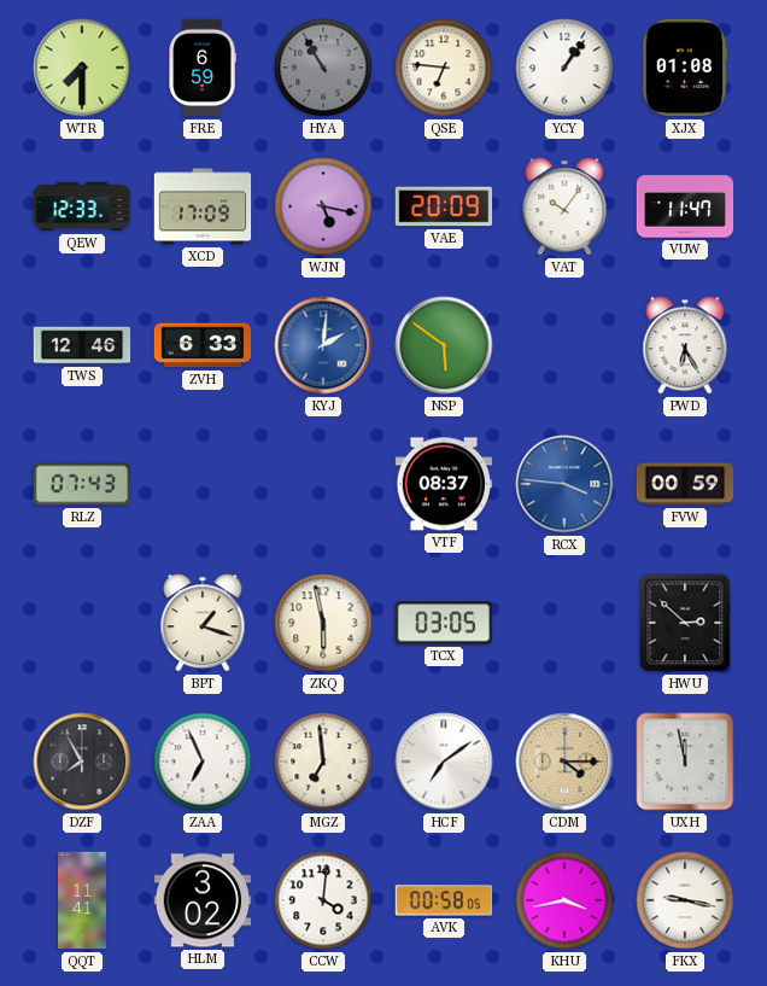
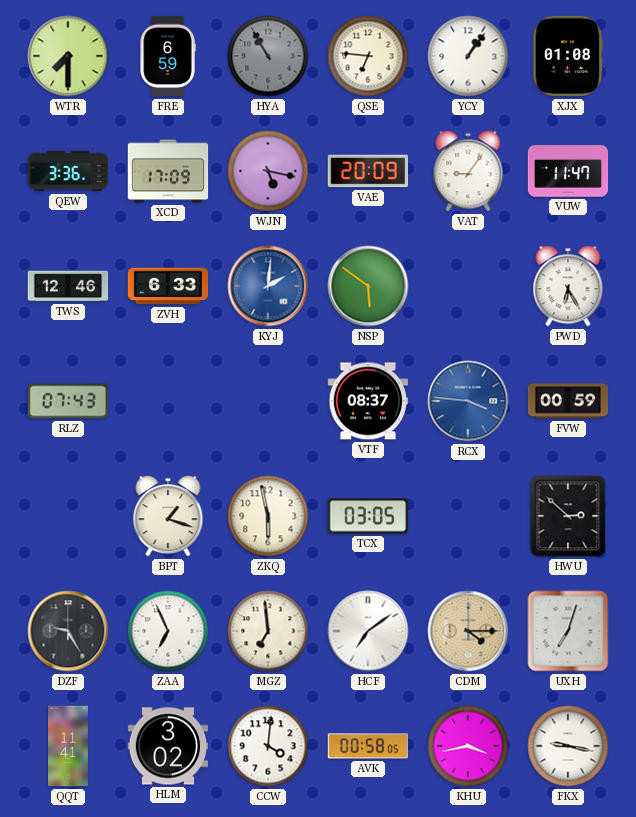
QEW: 12:33 -> 3:36
VAT: 10:06 -> 9:06
DZF: 7:55 -> 9:25
UXH: 11:58 -> 7:03
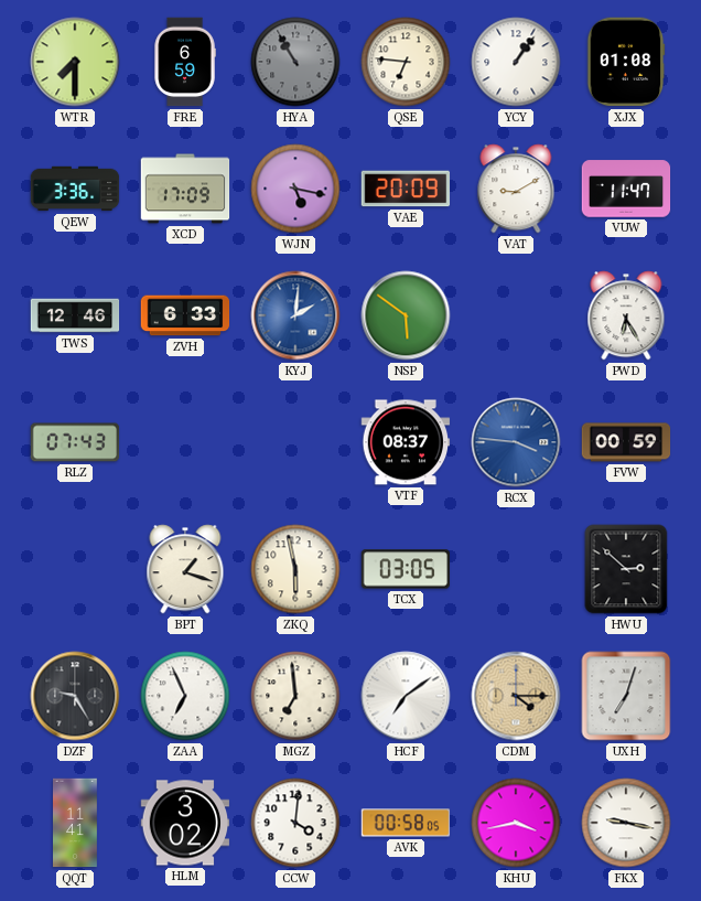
VAT: 9:06 -> 9:10
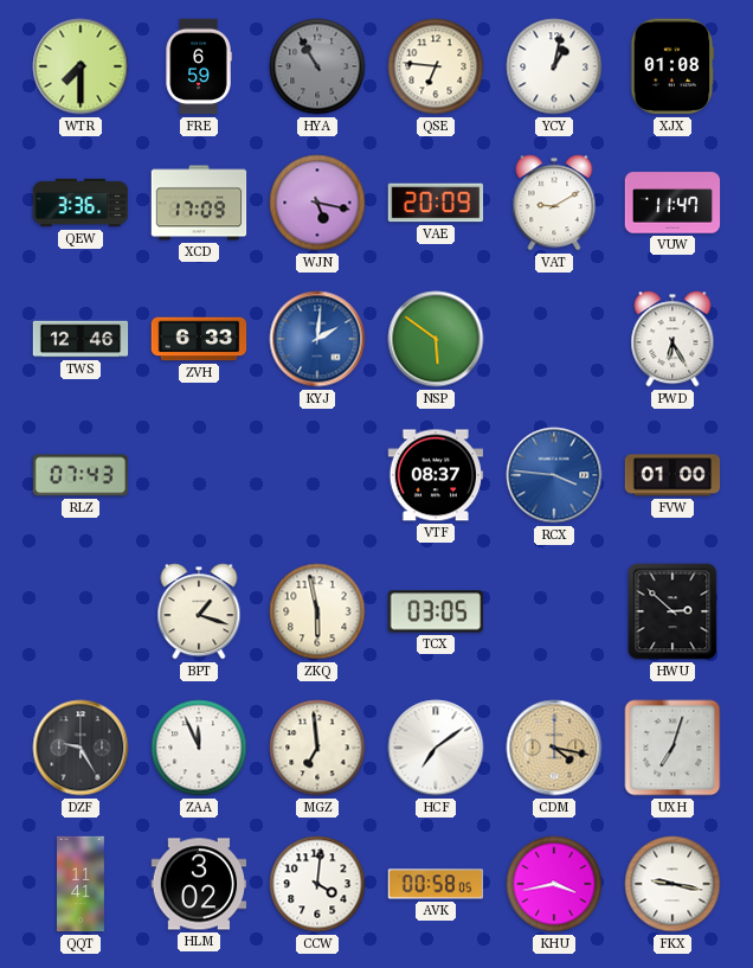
YCY: 1:06 -> 1:02
FVW: 00:59 -> 01:00
ZAA: 6:56 -> 11:56
CDM: 4:15 -> 4:17
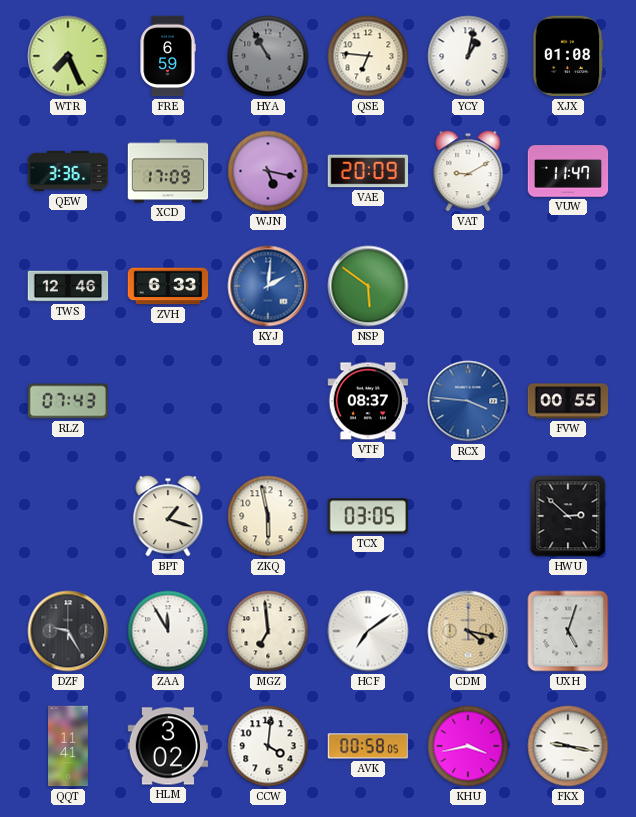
WTR: 7:30 -> 7:26
PWD: 6:25 -> none
FVW: 01:00 -> 00:55
ZAA: 11:56 -> 11:55
UXH: 7:03 -> 5:03
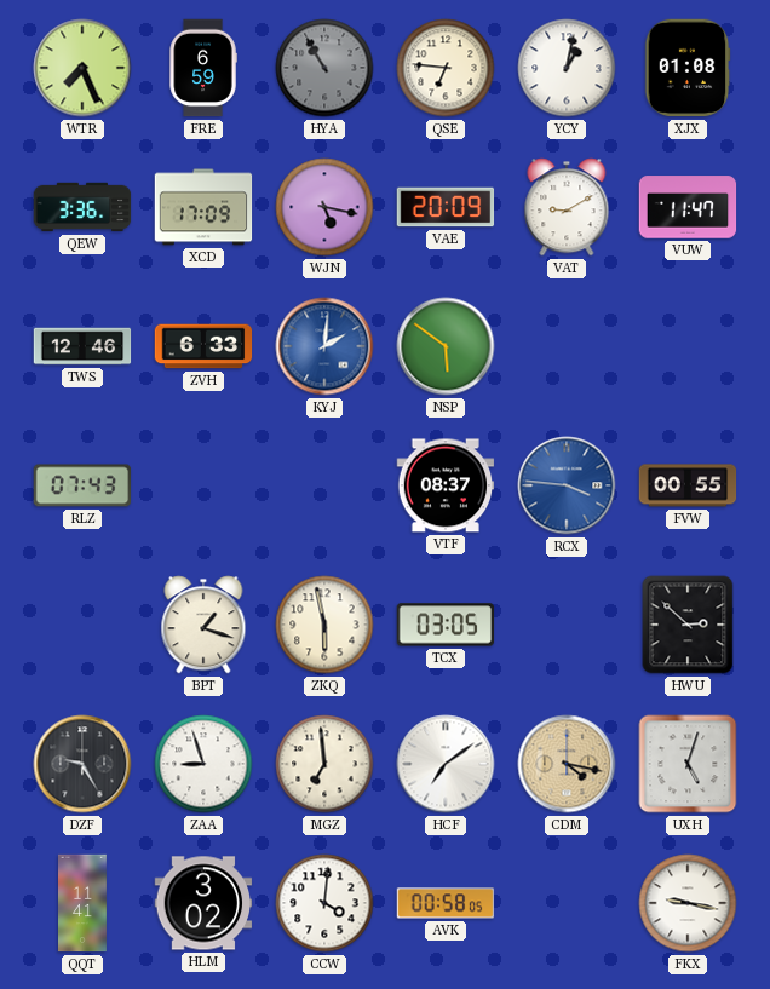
ZAA: 11:55 -> 8:57
KHU: 3:43 -> none
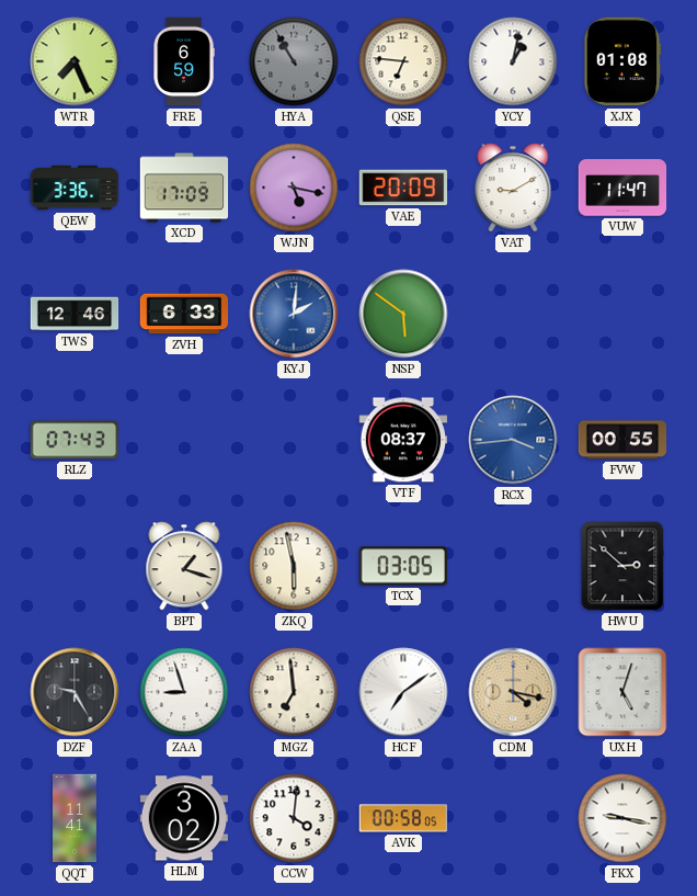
RCX: 3:46 -> 3:44
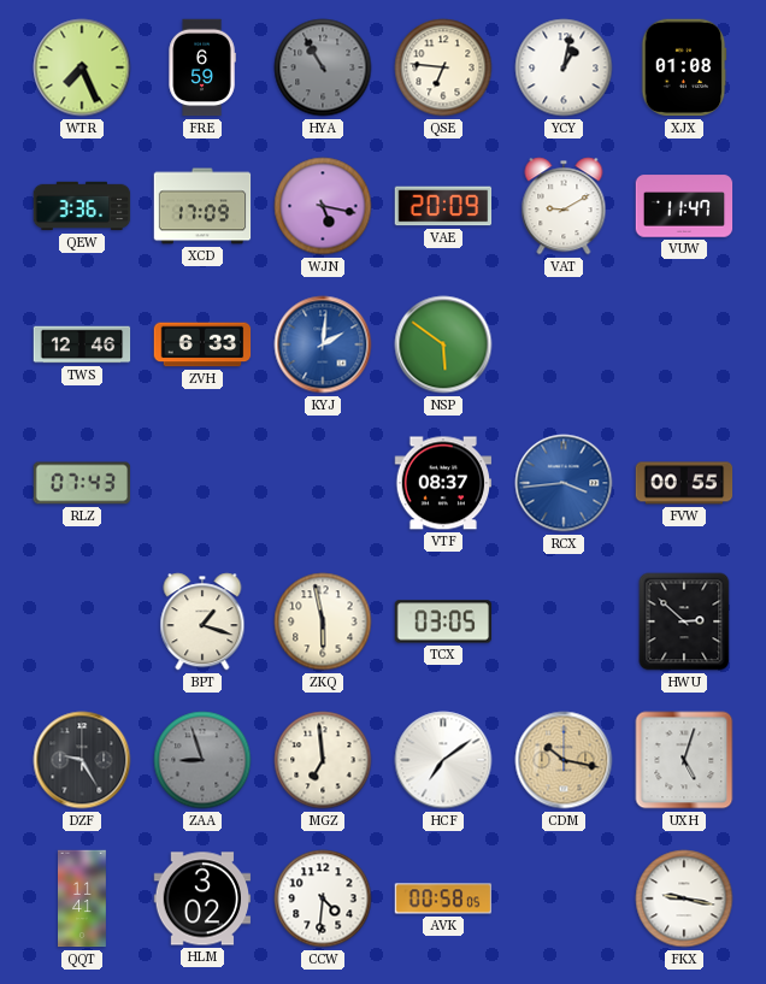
ZAA dial: white -> grey
CDM: 4:17 -> 10:17
CCW: 4:01 -> 4:31
